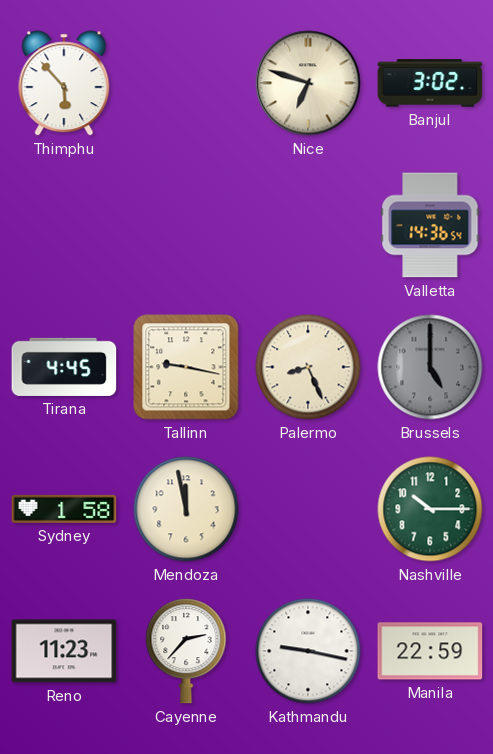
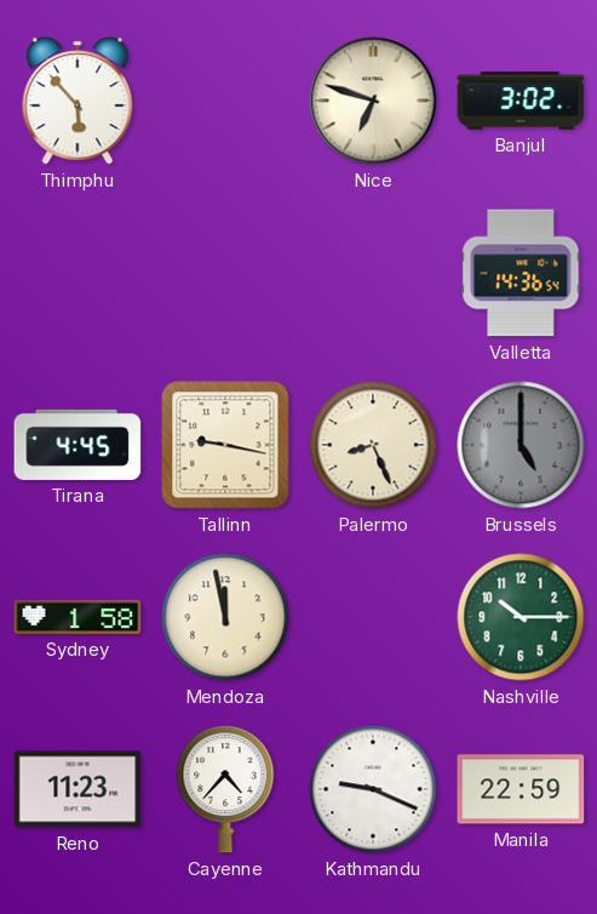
Cayenne: 2:37 -> 4:37
Kathmandu: 9:17 -> 9:19
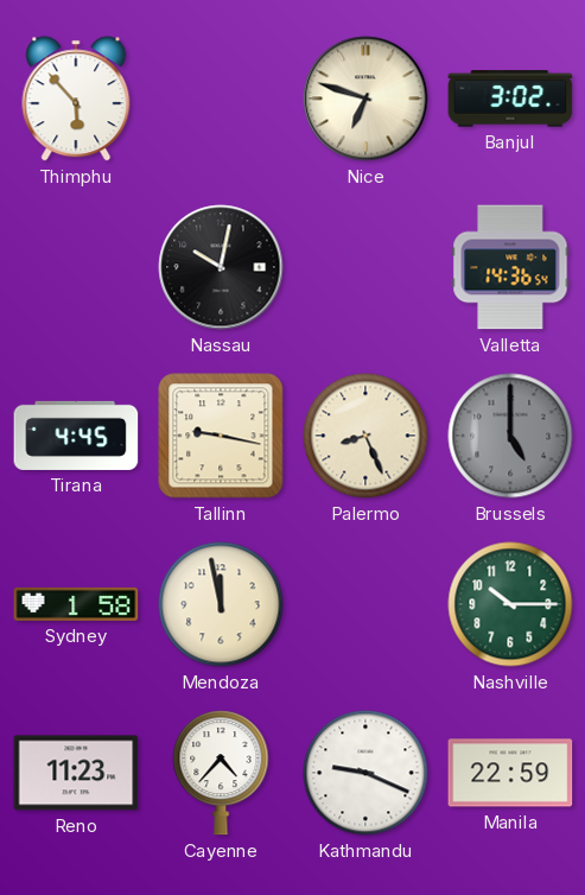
Nassau: none -> 10:02
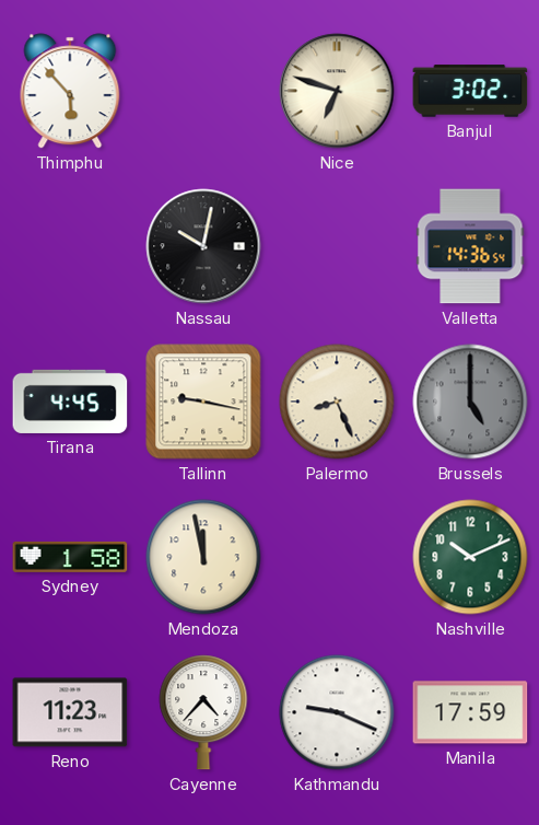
Nashville: 10:15 -> 10:11
Manila: 22:59 -> 17:59
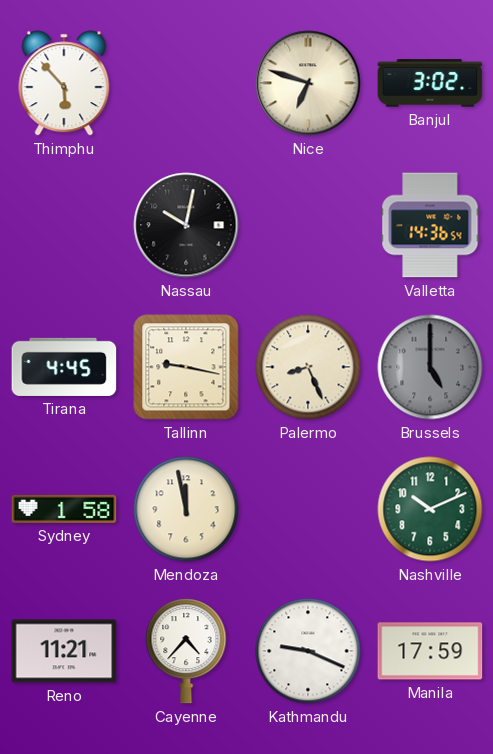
Reno: 11:23 -> 11:21
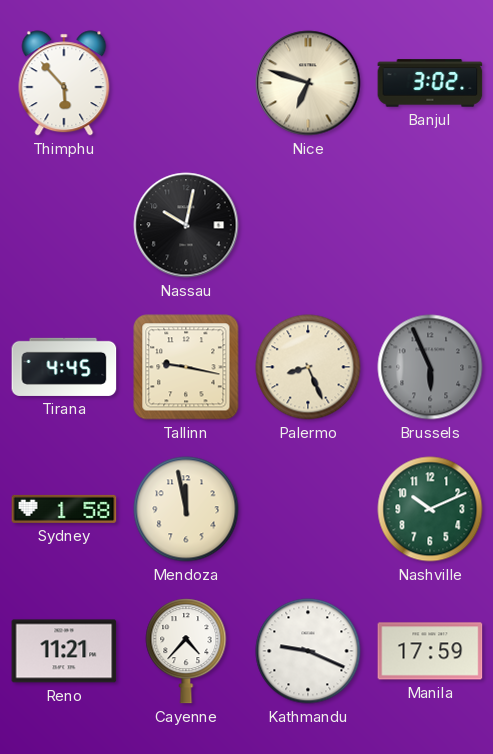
Valletta: 14:36 -> none
Brussels: 5:00 -> 5:56
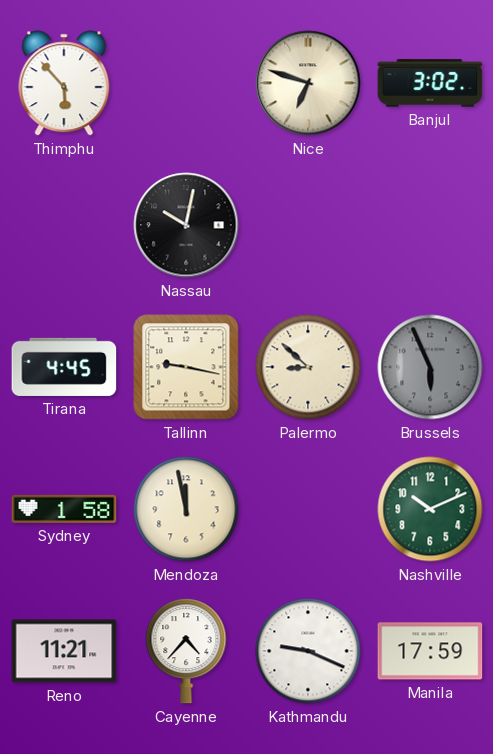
Palermo: 8:26 -> 8:52
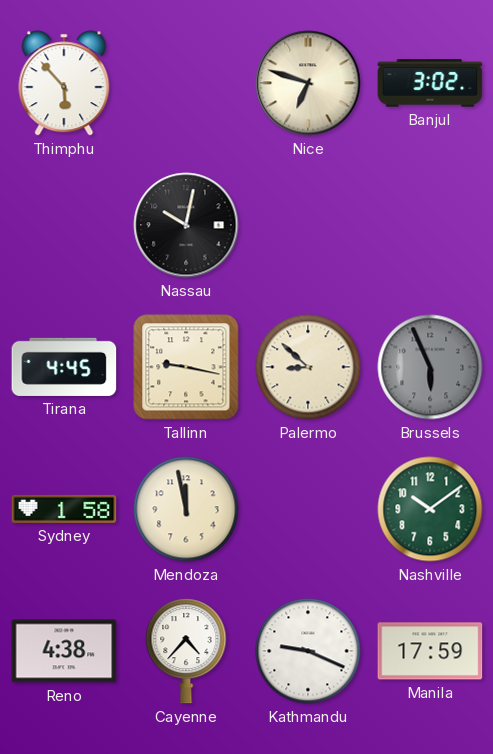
Nashville: 10:11 -> 10:09
Reno: 11:21 -> 4:38
